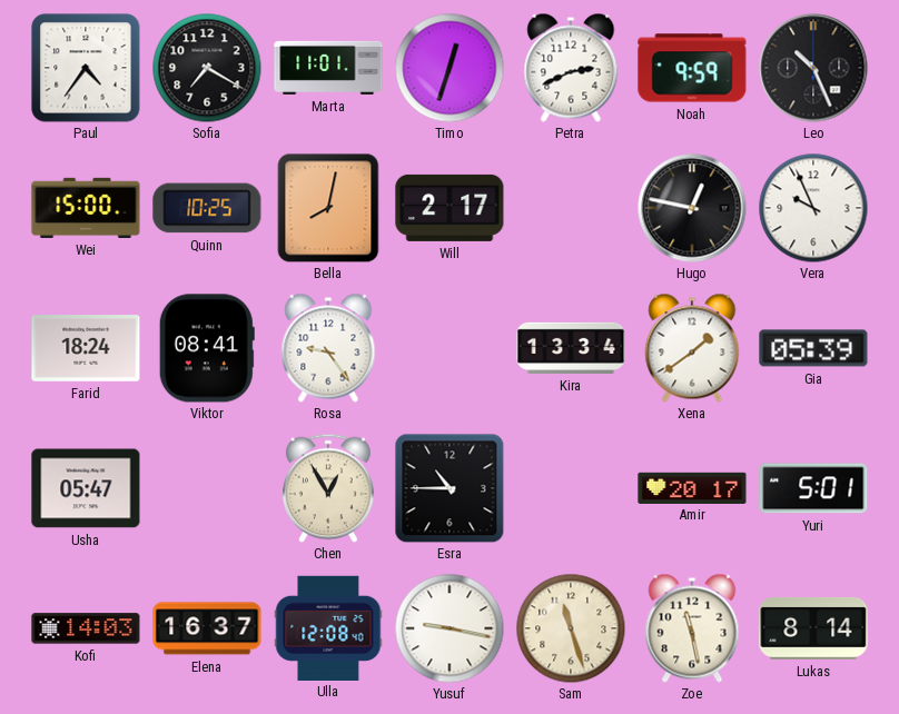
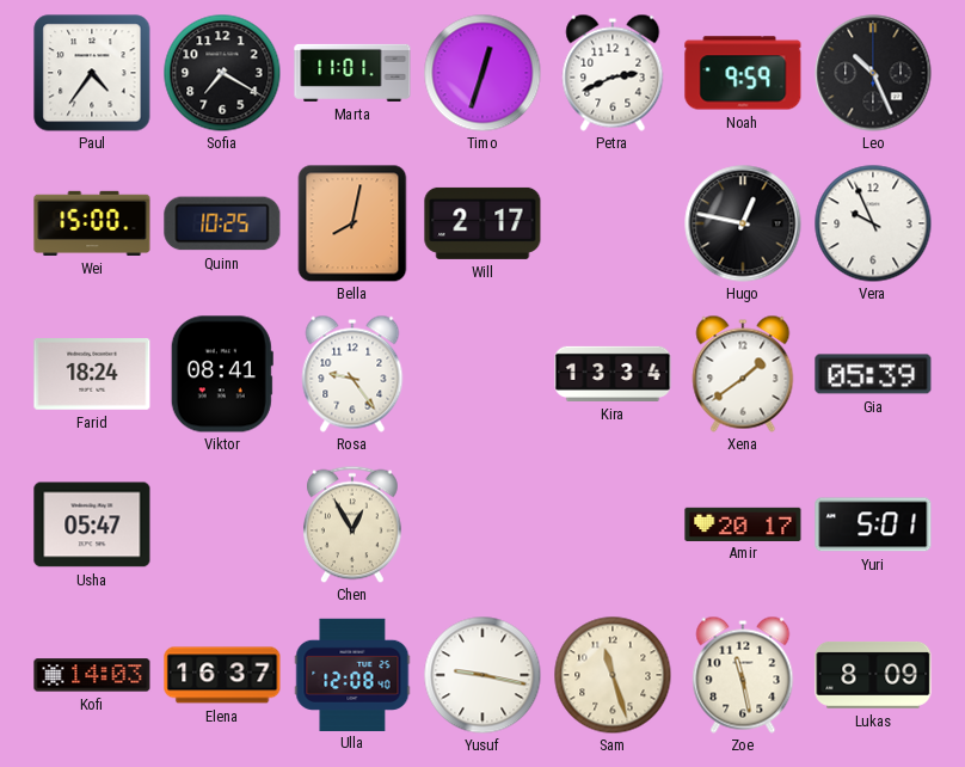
Esra: 10:45 -> none
Lukas: 8:14 -> 8:09
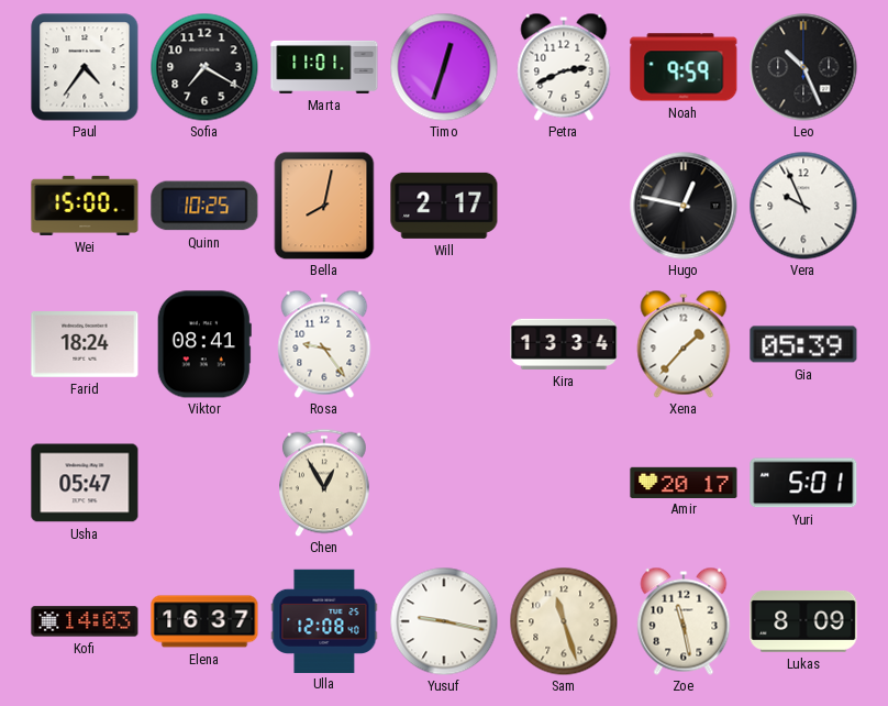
Xena: 1:39 -> 1:37
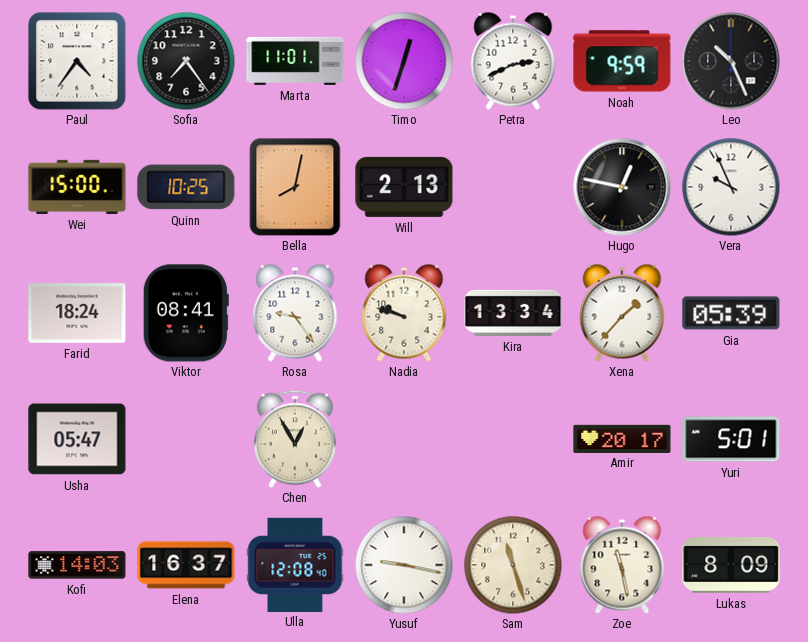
Sofia: 7:20 -> 7:24
Will: 2:17 -> 2:13
Nadia: none -> 9:48
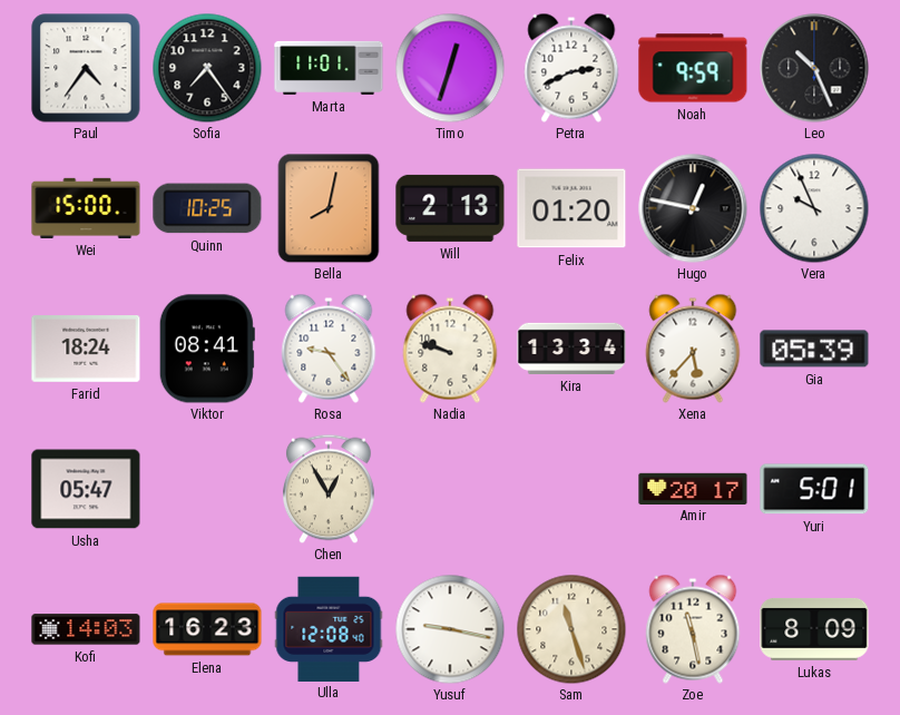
Felix: none -> 01:20
Xena: 1:37 -> 5:37
Elena: 16:37 -> 16:23
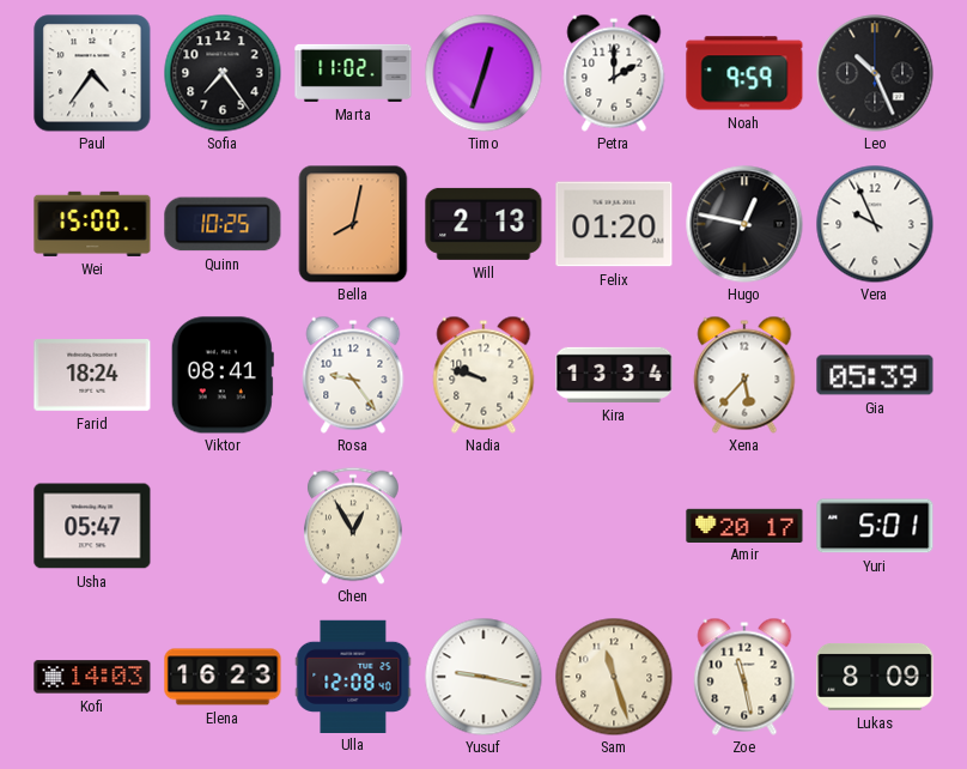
Marta: 11:01 -> 11:02
Petra: 2:41 -> 2:00
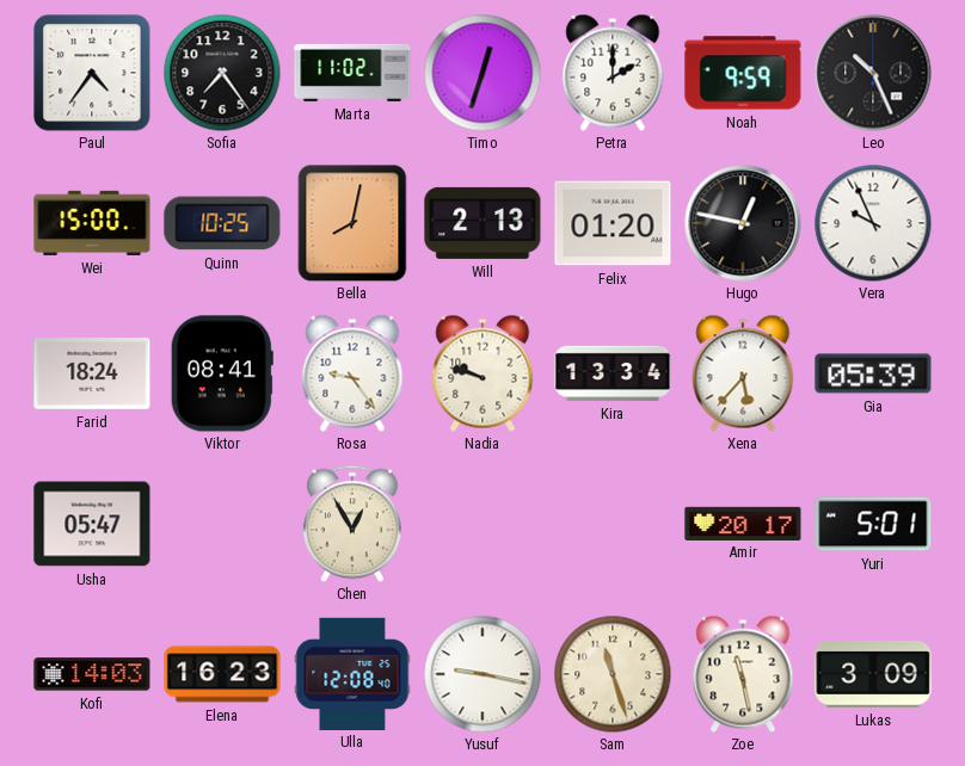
Lukas: 8:09 -> 3:09
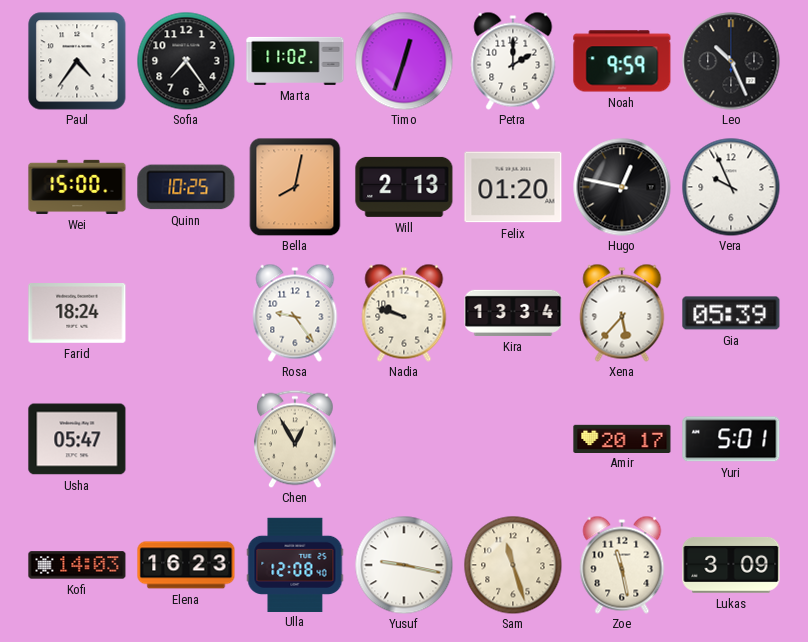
Viktor: 08:41 -> none
